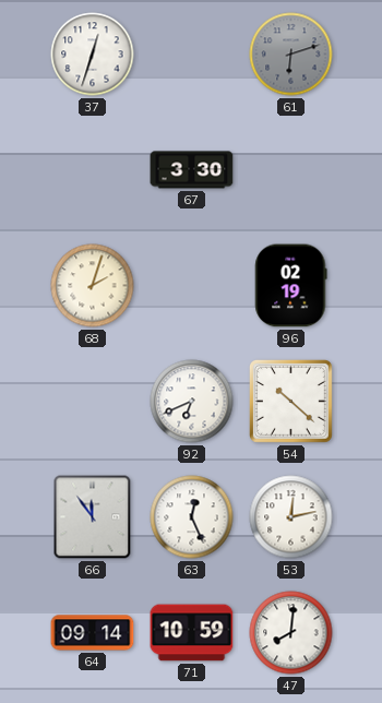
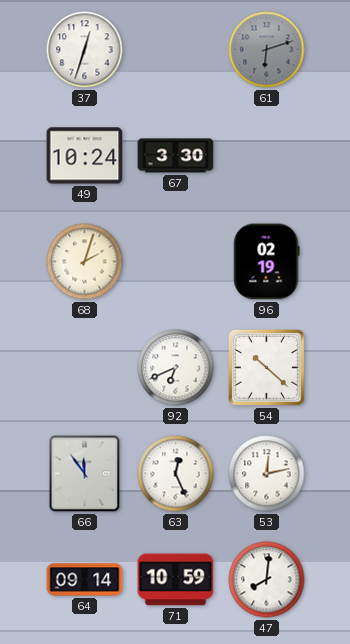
49: none -> 10:24
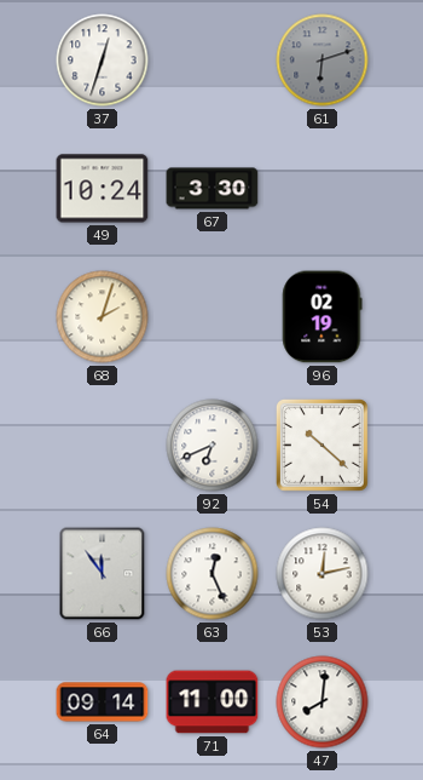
71: 10:59 -> 11:00
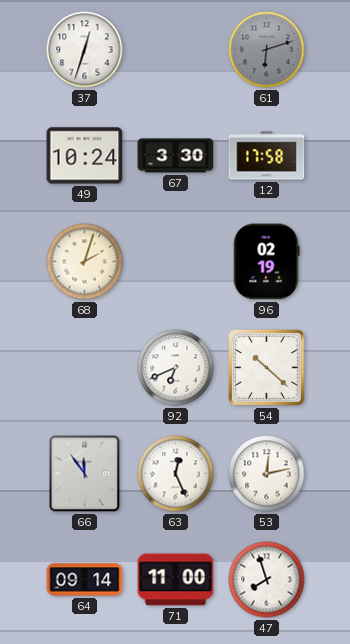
12: none -> 17:58
47: 8:01 -> 7:57
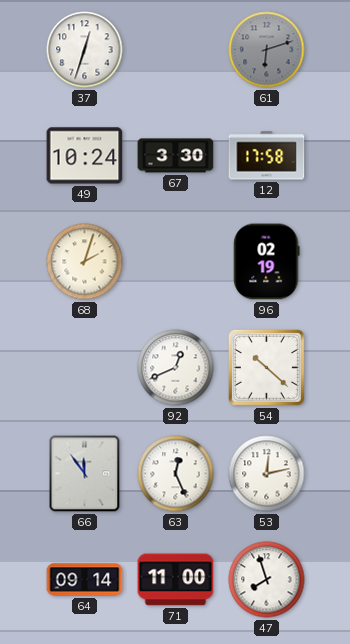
92: 6:41 -> 12:41
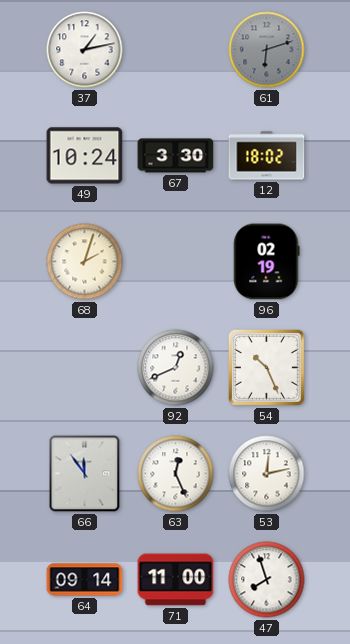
37: 12:33 -> 1:13
12: 17:58 -> 18:02
54: 10:22 -> 10:26
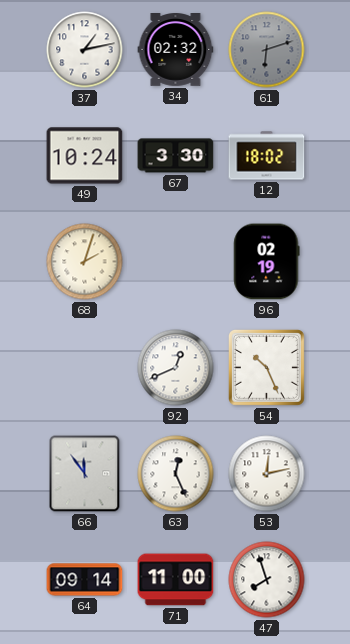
34: none -> 02:32
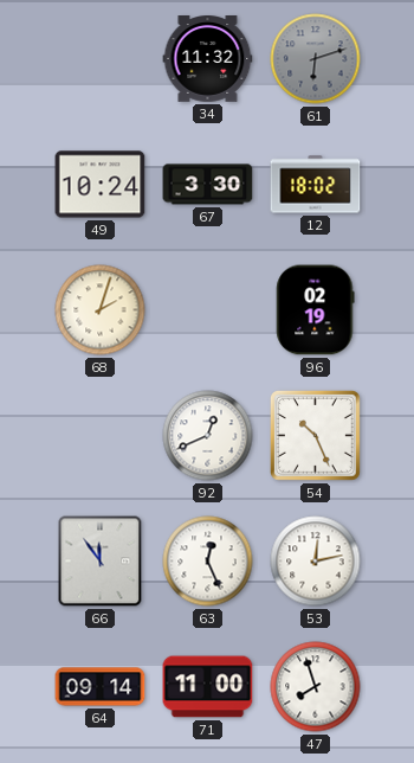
37: 1:13 -> none
34: 02:32 -> 11:32
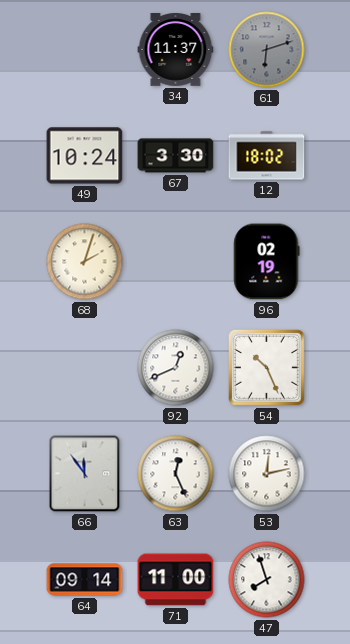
34: 11:32 -> 11:37
